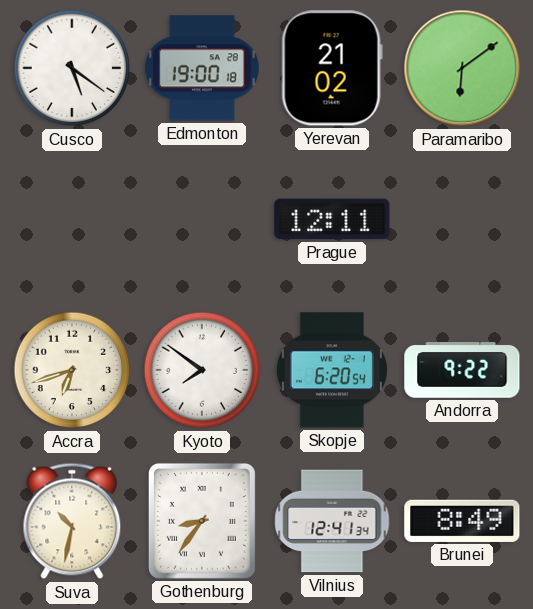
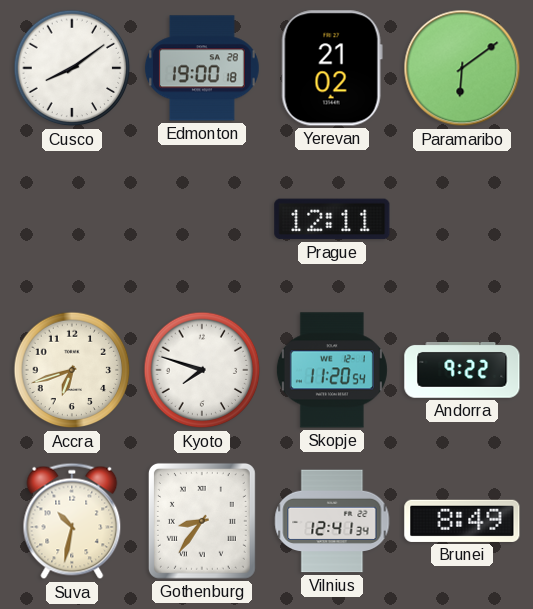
Cusco: 5:21 -> 8:09
Kyoto: 7:51 -> 7:48
Skopje: 6:20 -> 11:20
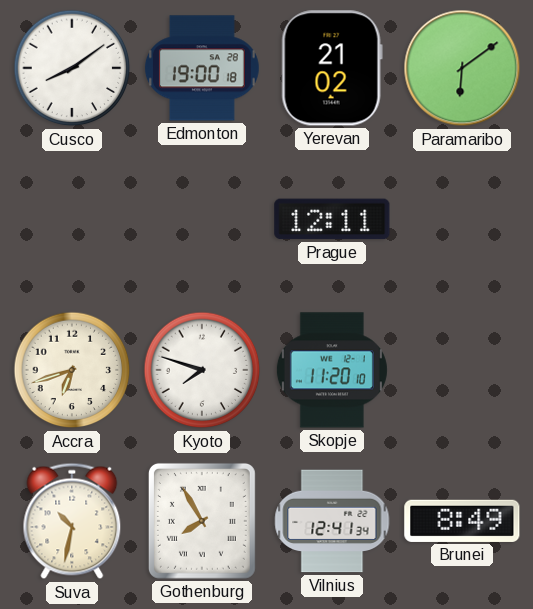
Skopje: 11:20:54 -> 11:20:10
Andorra: 9:22 -> none
Gothenburg: 8:36 -> 7:55
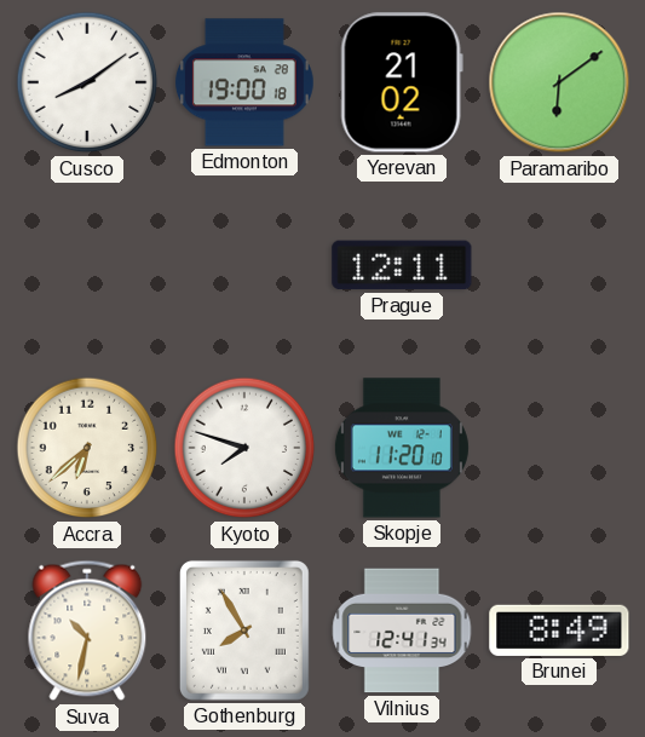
Accra: 6:42 -> 6:38
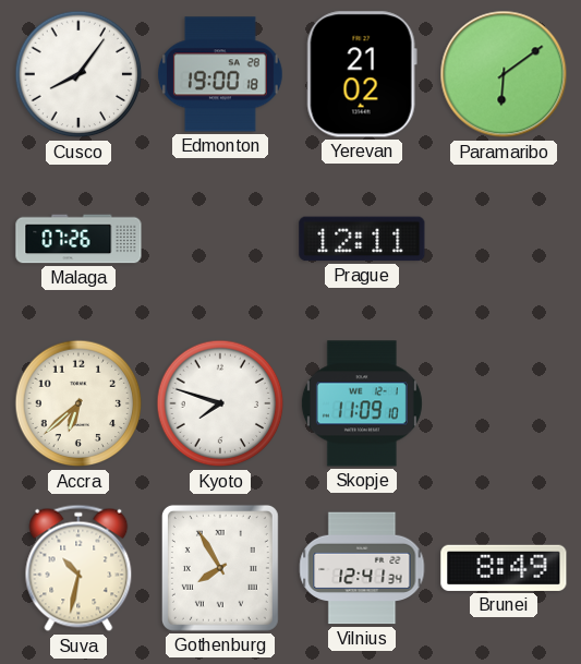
Cusco: 8:09 -> 8:06
Malaga: none -> 07:26
Skopje: 11:20 -> 11:09
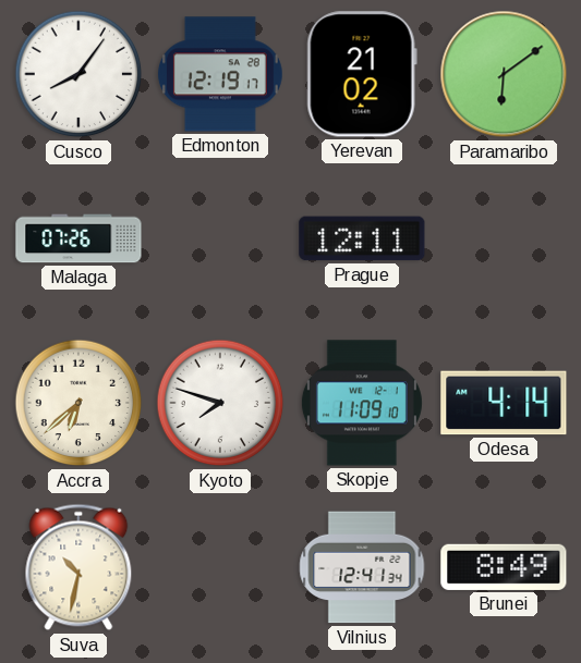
Edmonton: 19:00 -> 12:19
Odesa: none -> 4:14
Gothenburg: 7:55 -> none
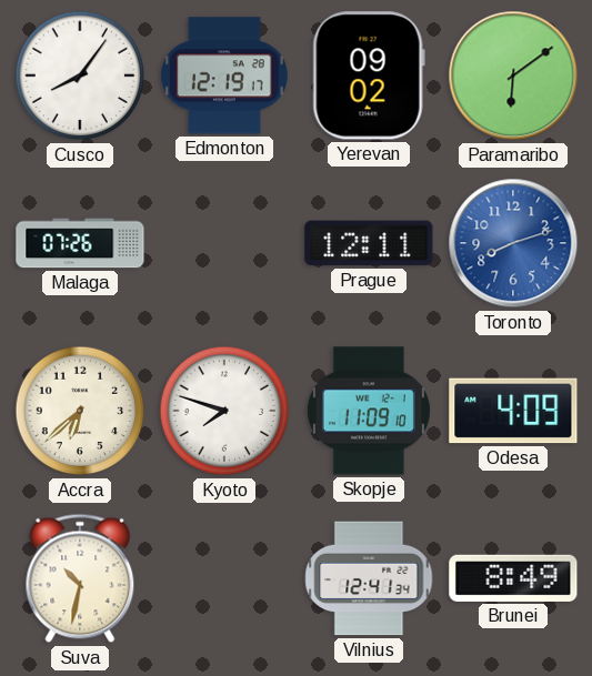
Yerevan: 21:02 -> 09:02
Toronto: none -> 8:12
Odesa: 4:14 -> 4:09
